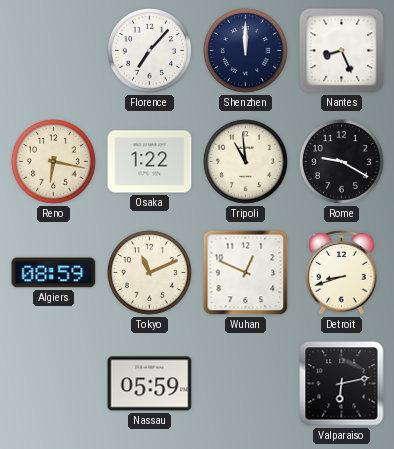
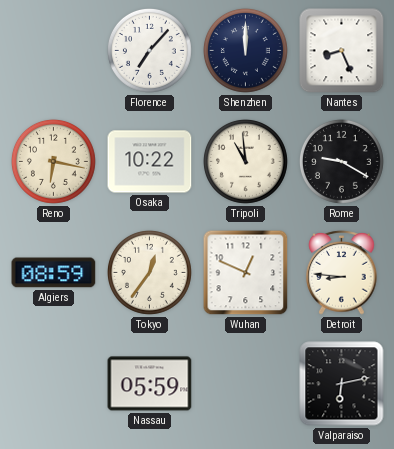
Osaka: 1:22 -> 10:22
Tokyo: 11:11 -> 12:36
Detroit: 8:42 -> 8:46
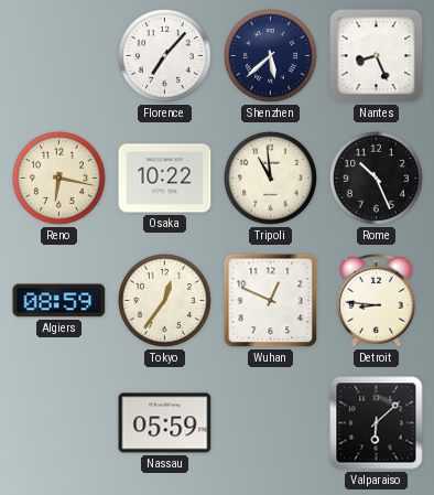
Shenzhen: 12:00 -> 5:38
Rome: 9:20 -> 10:26
Valparaiso: 6:13 -> 6:08
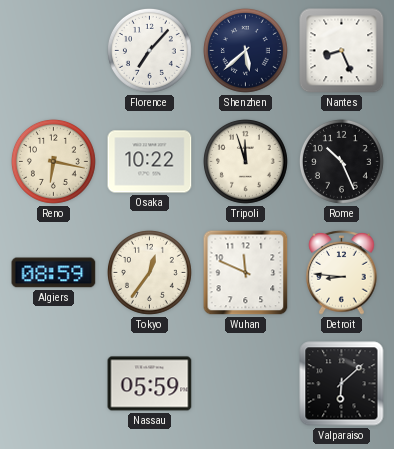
Tripoli: 10:59 -> 11:57
Wuhan: 12:49 -> 11:49
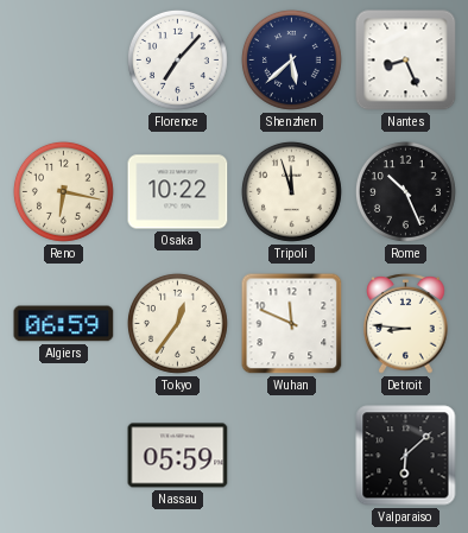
Algiers: 08:59 -> 06:59
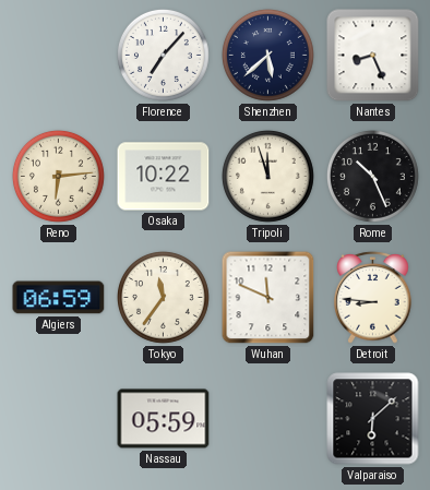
Reno: 6:17 -> 6:14
Tokyo: 12:36 -> 11:36
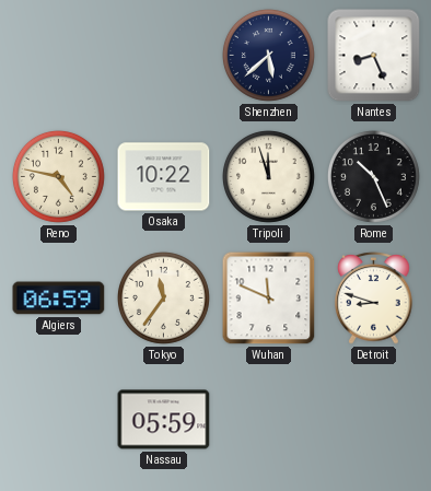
Florence: 7:07 -> none
Reno: 6:14 -> 4:47
Detroit: 8:46 -> 8:48
Valparaiso: 6:08 -> none
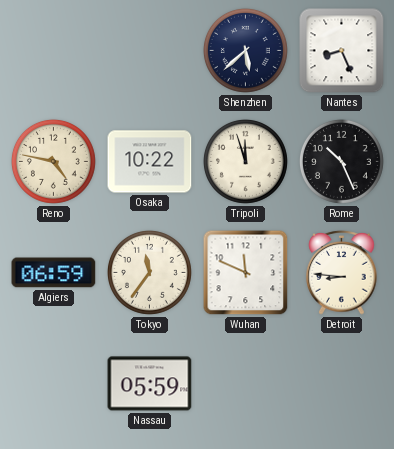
Detroit: 8:48 -> 8:46
